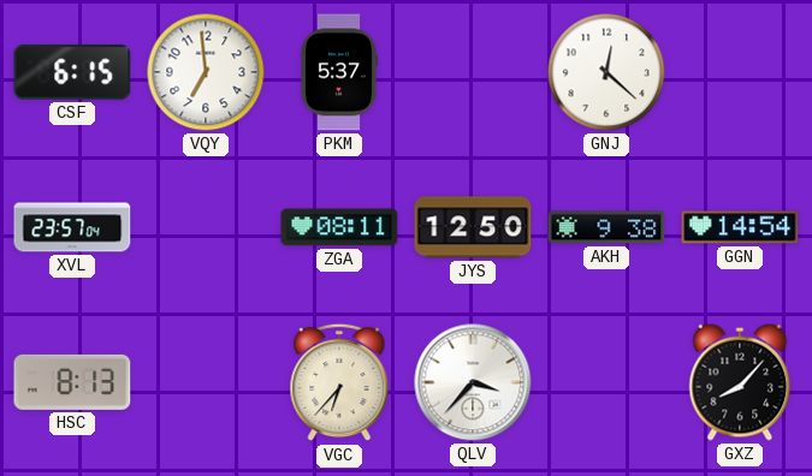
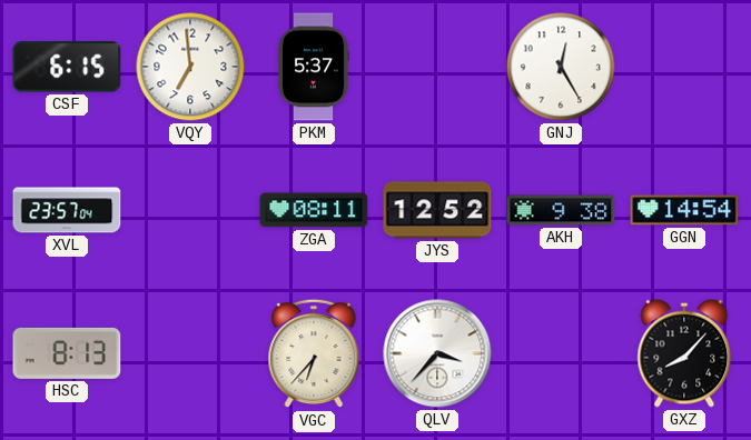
GNJ: 12:22 -> 12:25
JYS: 12:50 -> 12:52
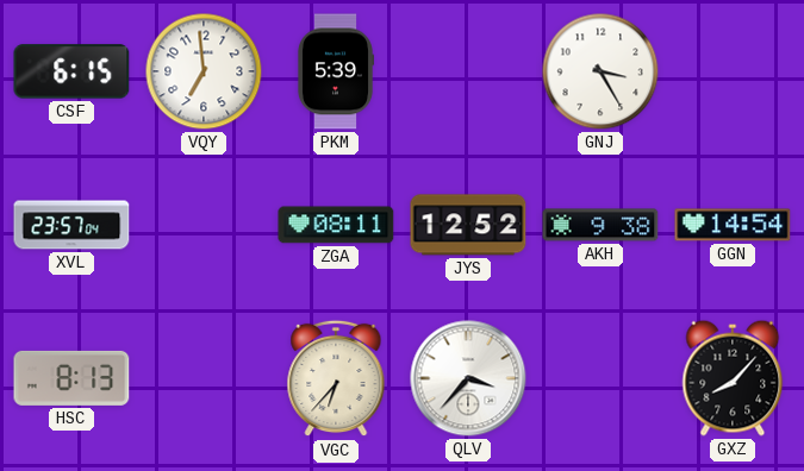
PKM: 5:37 -> 5:39
GNJ: 12:25 -> 3:25
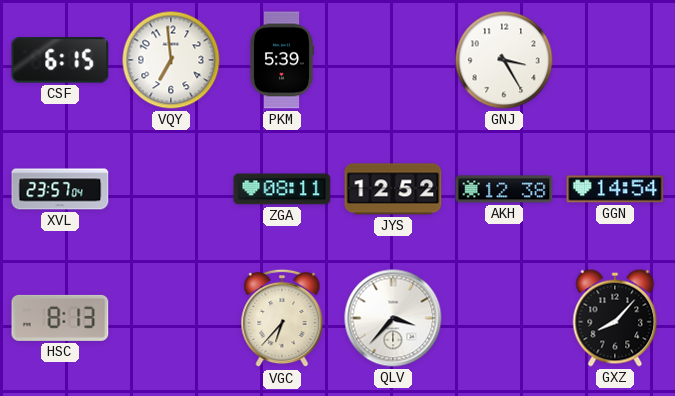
AKH: 9:38 -> 12:38
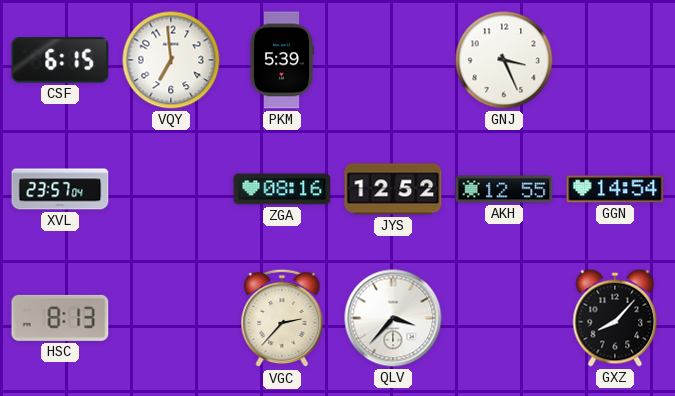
GNJ: 3:25 -> 3:26
ZGA: 08:11 -> 08:16
AKH: 12:38 -> 12:55
VGC: 6:37 -> 2:37
